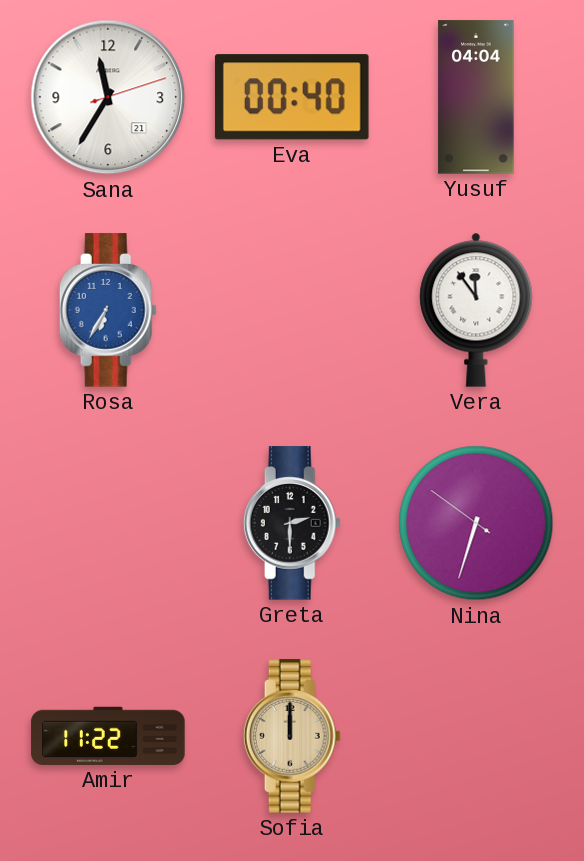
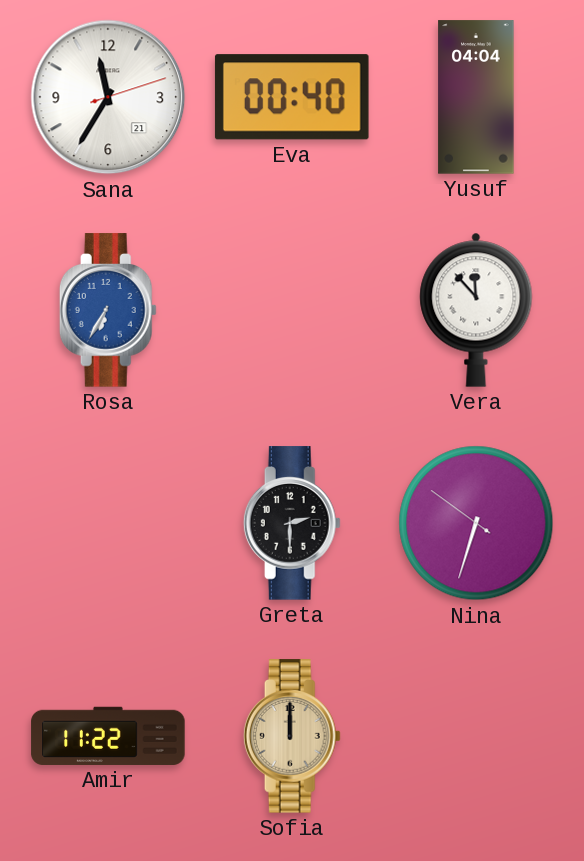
Vera: 11:54 -> 11:53
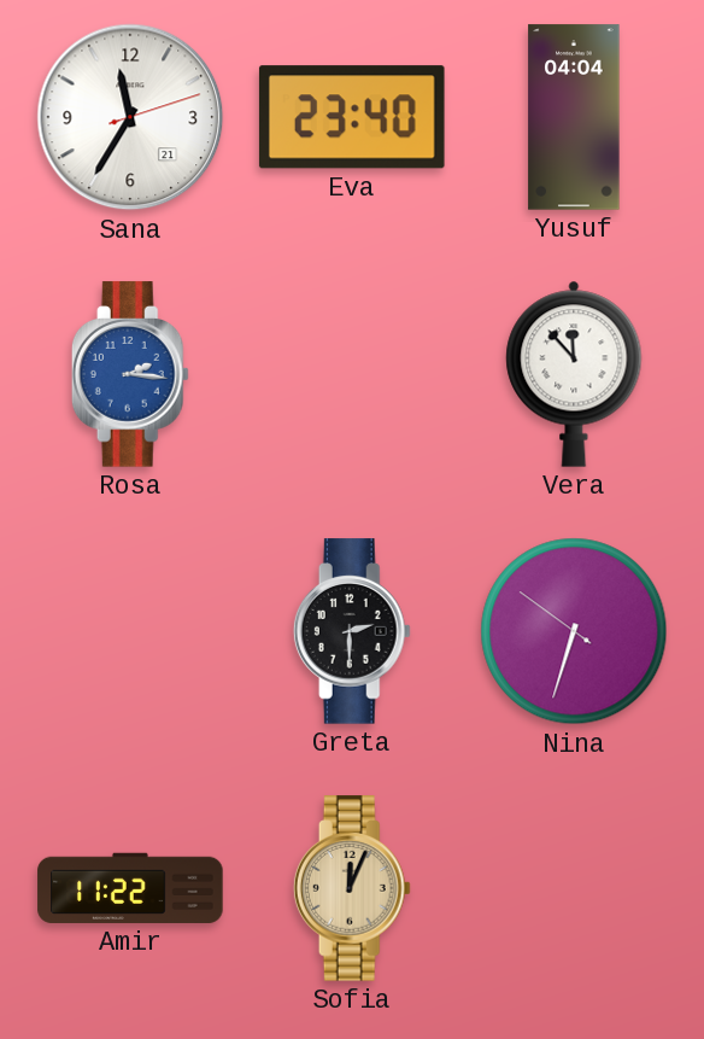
Eva: 00:40 -> 23:40
Rosa: 6:35 -> 2:16
Sofia: 12:00 -> 12:04
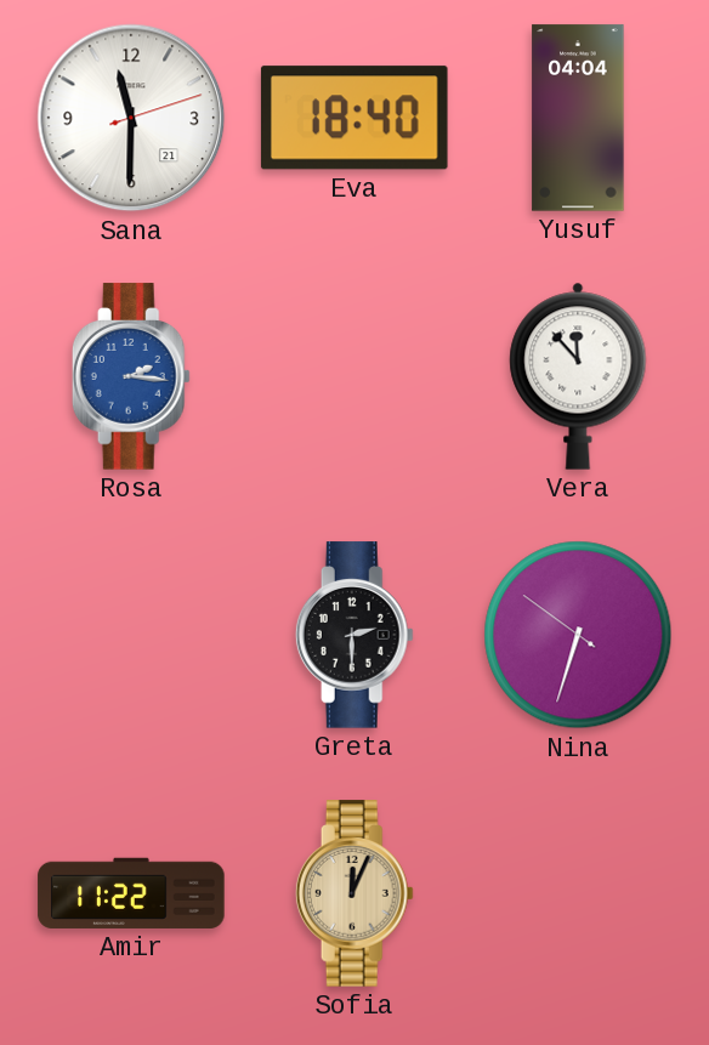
Sana: 11:35 -> 11:30
Eva: 23:40 -> 18:40
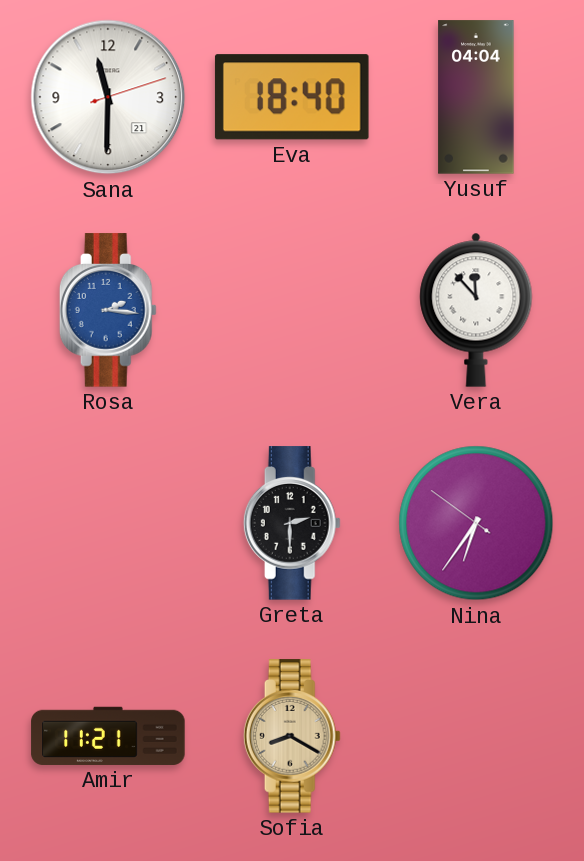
Nina: 6:32 -> 6:35
Amir: 11:22 -> 11:21
Sofia: 12:04 -> 8:20
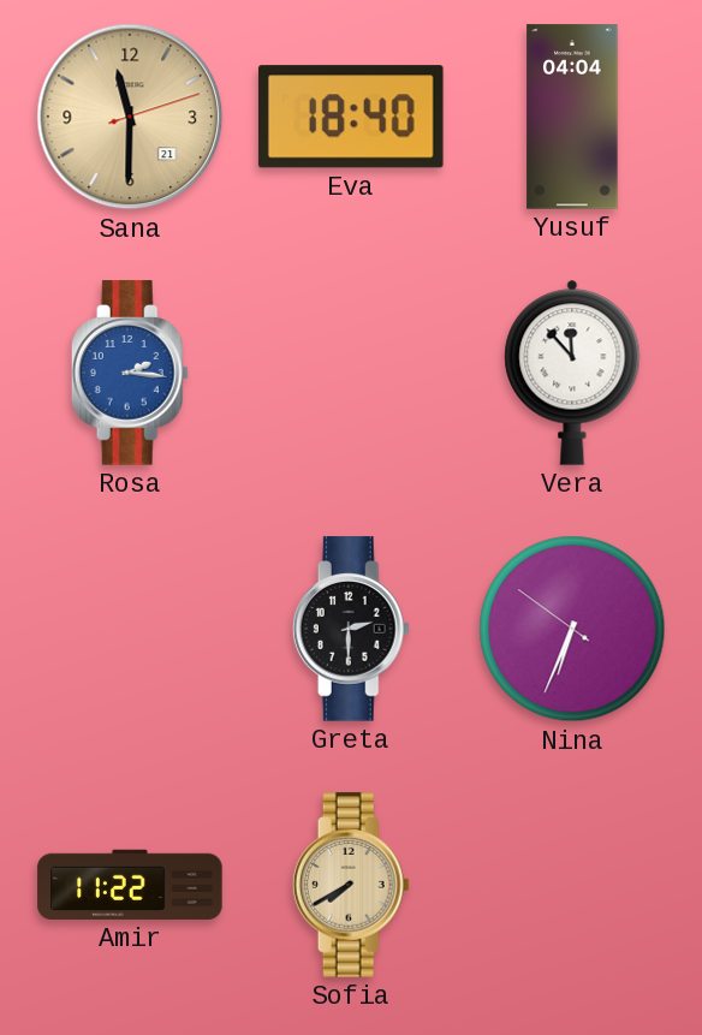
Sana dial: white -> champagne
Nina: 6:35 -> 6:33
Amir: 11:21 -> 11:22
Sofia: 8:20 -> 7:40
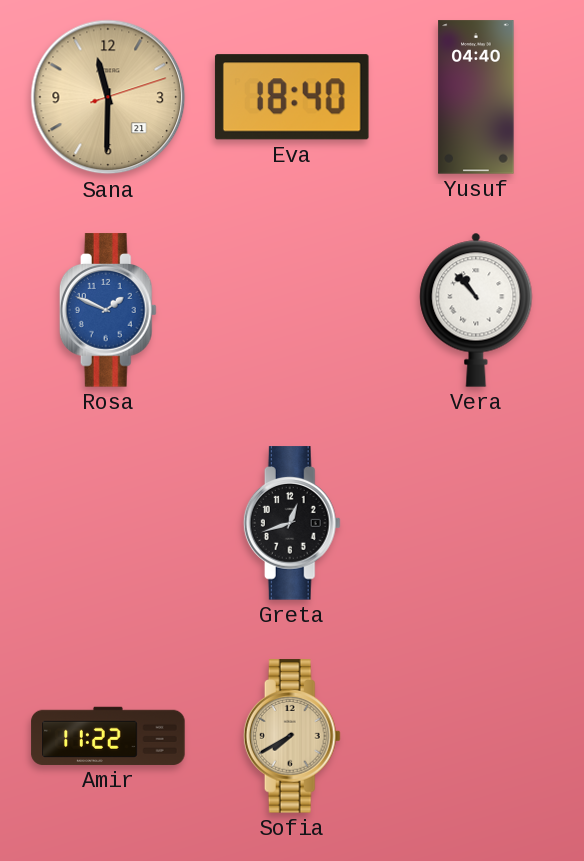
Yusuf: 04:04 -> 04:40
Rosa: 2:16 -> 1:49
Vera: 11:53 -> 10:53
Greta: 2:30 -> 12:42
Nina: 6:33 -> none
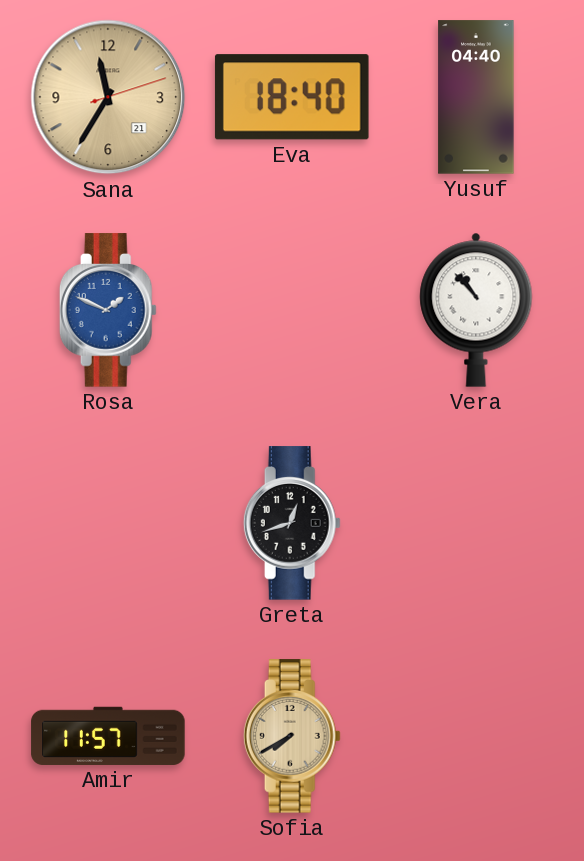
Sana: 11:30 -> 11:35
Amir: 11:22 -> 11:57
